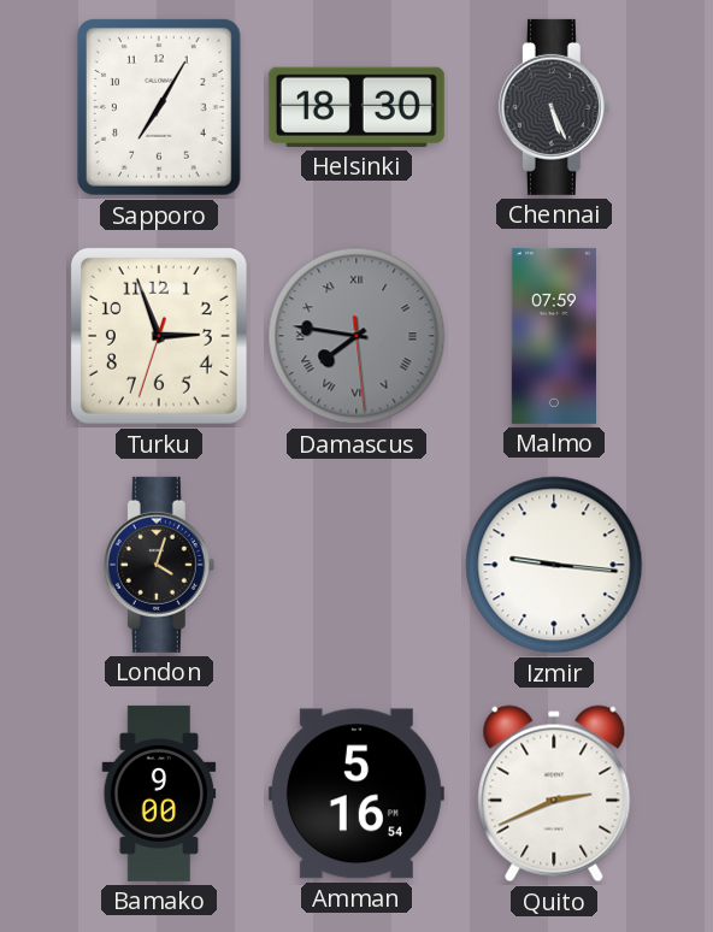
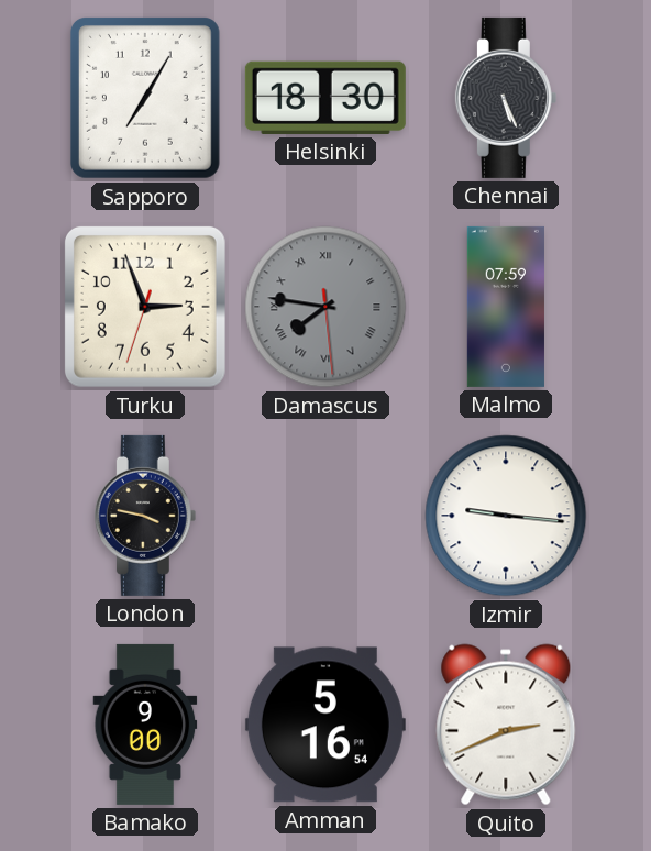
London: 4:03 -> 3:47
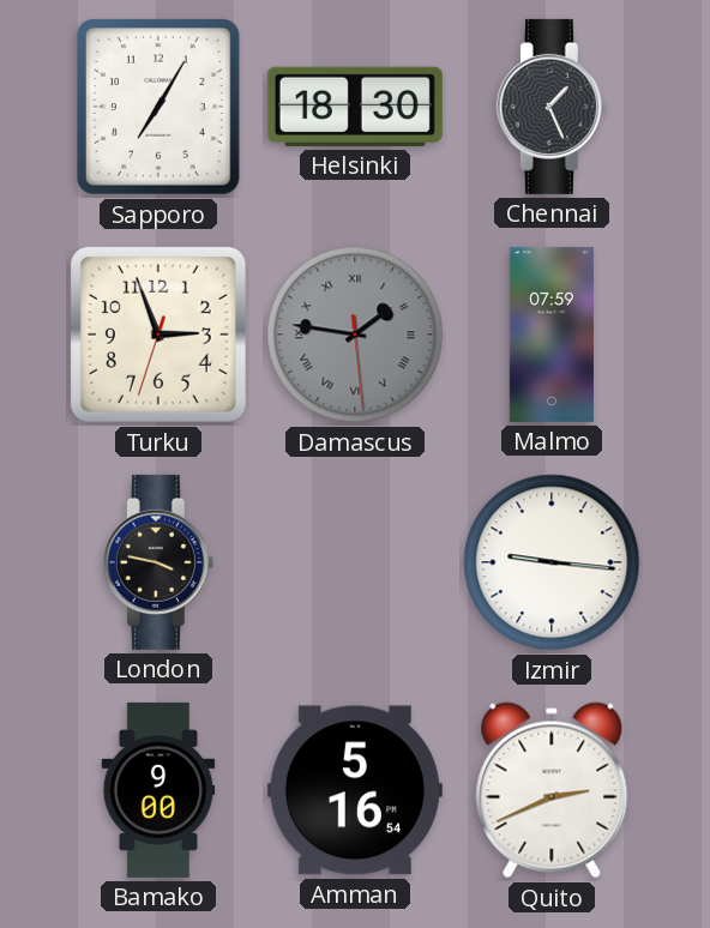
Chennai: 5:26 -> 1:26
Damascus: 7:46 -> 1:46
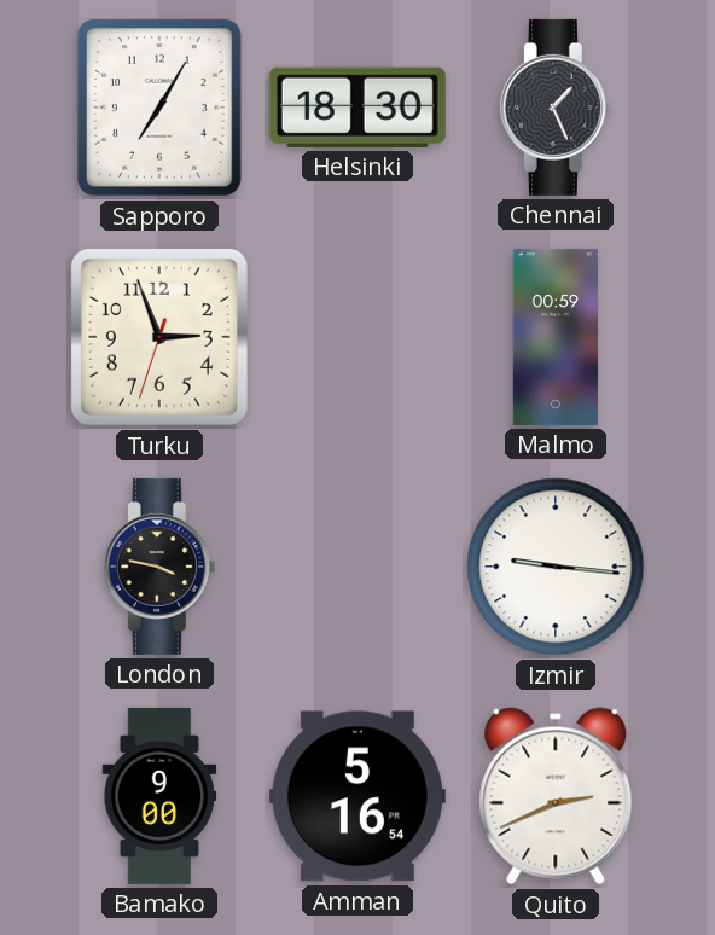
Damascus: 1:46 -> none
Malmo: 07:59 -> 00:59
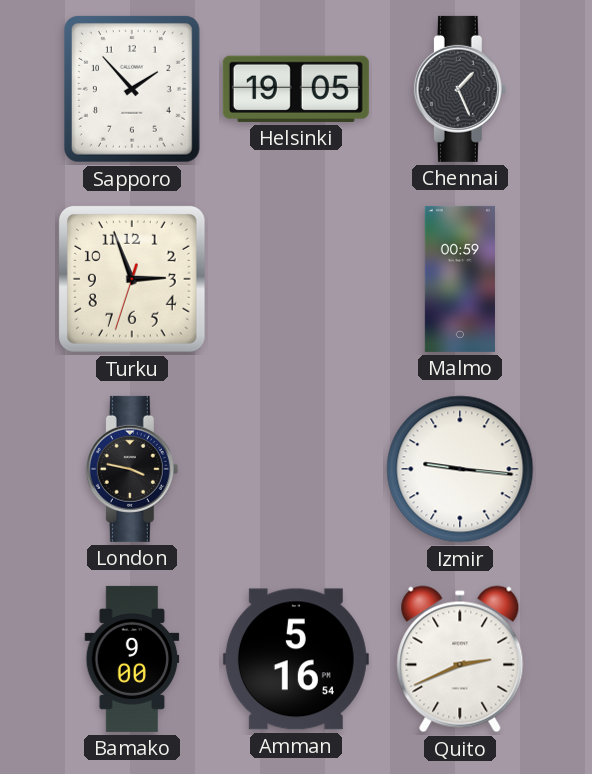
Sapporo: 7:05 -> 1:53
Helsinki: 18:30 -> 19:05
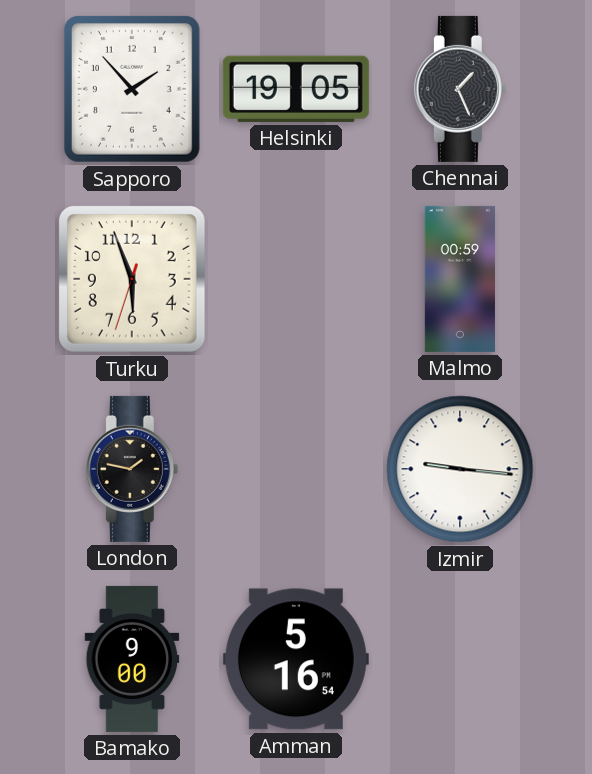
Turku: 2:56 -> 5:56
London: 3:47 -> 1:47
Quito: 2:41 -> none
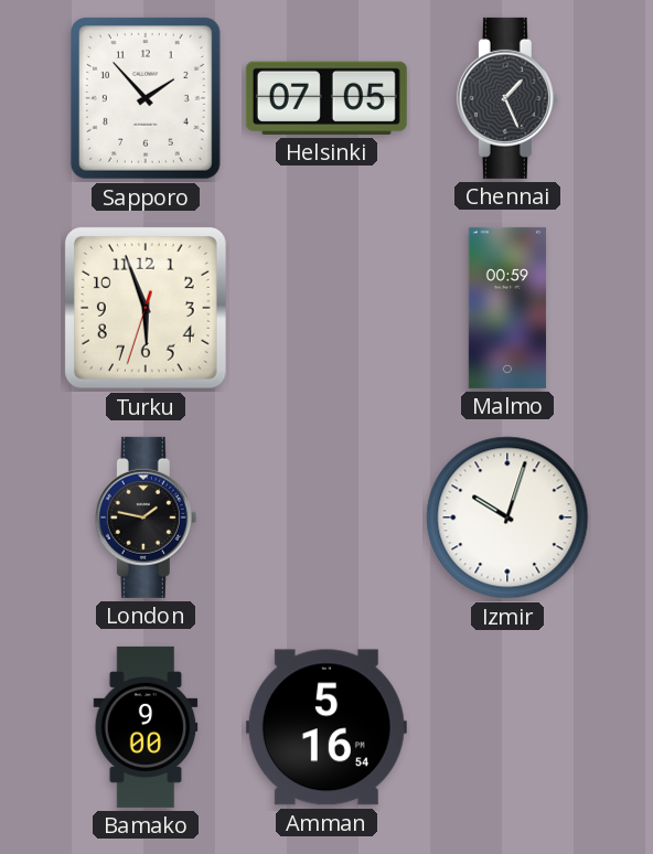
Helsinki: 19:05 -> 07:05
Izmir: 9:16 -> 10:03
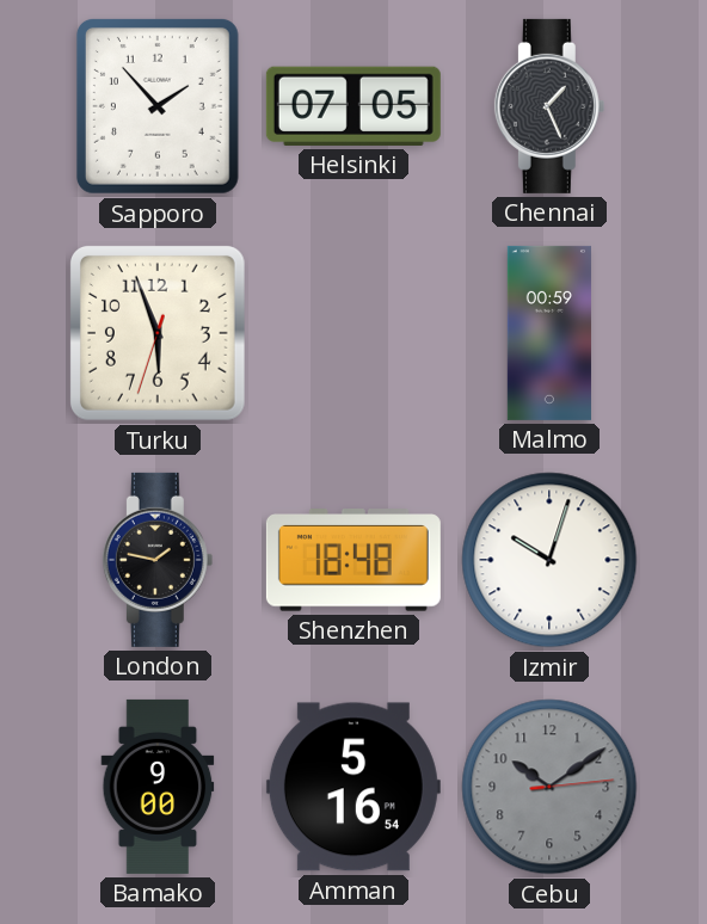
Shenzhen: none -> 18:48
Cebu: none -> 10:09
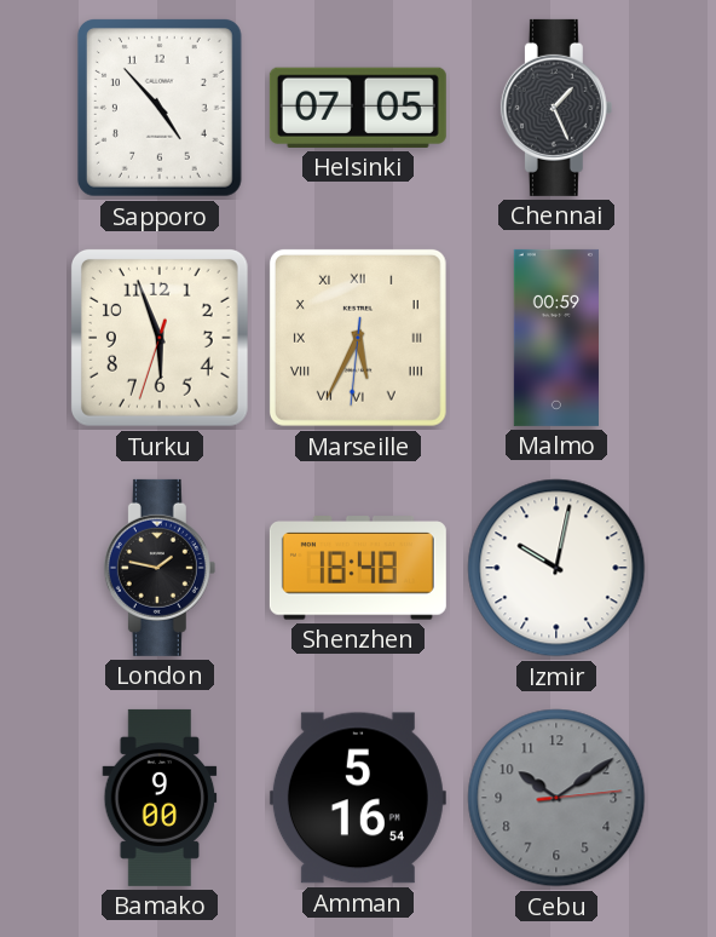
Sapporo: 1:53 -> 4:53
Marseille: none -> 5:34
Izmir: 10:03 -> 10:02
